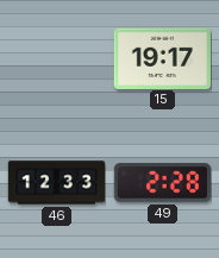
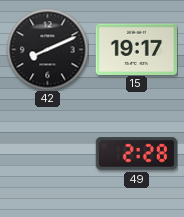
42: none -> 8:11
46: 12:33 -> none
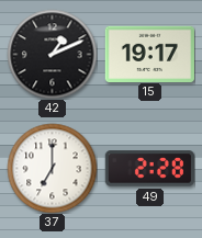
42: 8:11 -> 1:11
37: none -> 7:00
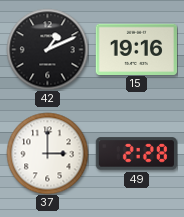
15: 19:17 -> 19:16
37: 7:00 -> 3:00
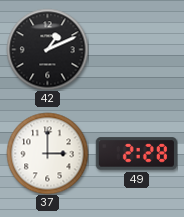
15: 19:16 -> none
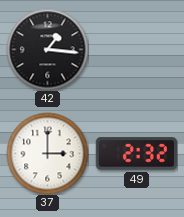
42: 1:11 -> 1:16
49: 2:28 -> 2:32
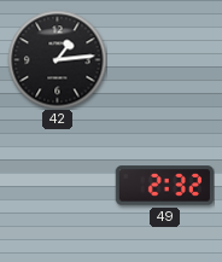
42: 1:16 -> 1:14
37: 3:00 -> none
